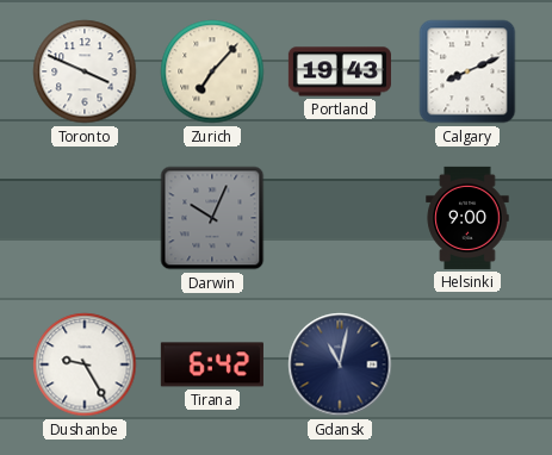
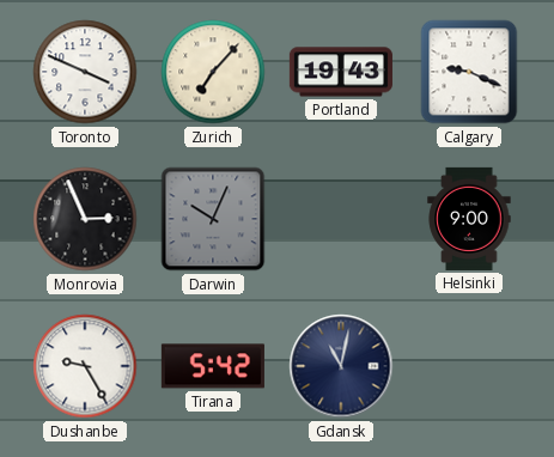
Calgary: 8:11 -> 9:19
Monrovia: none -> 2:56
Tirana: 6:42 -> 5:42
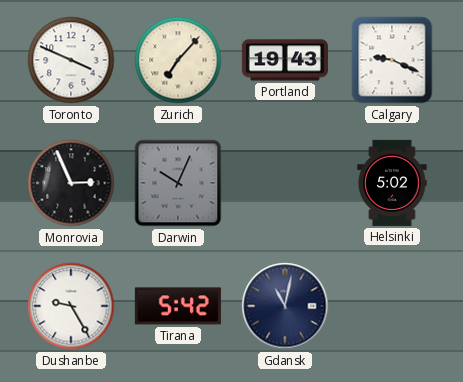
Helsinki: 9:00 -> 5:02
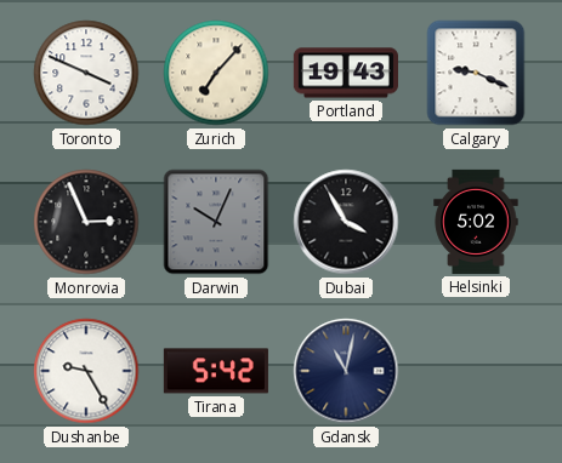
Dubai: none -> 3:55
